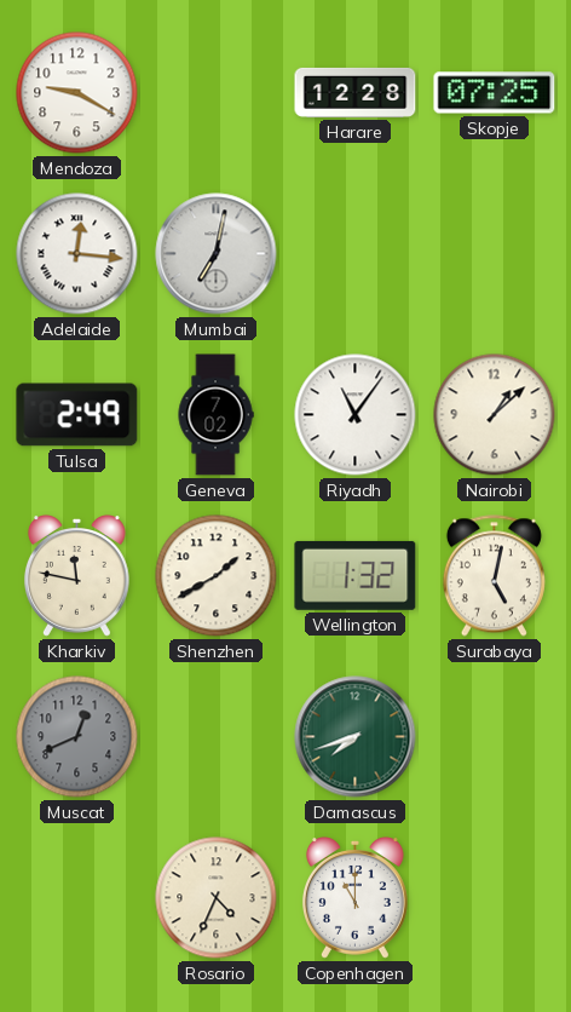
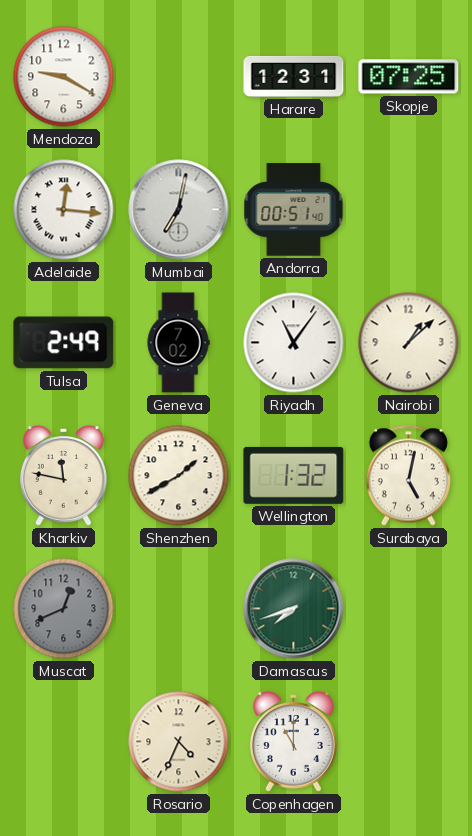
Harare: 12:28 -> 12:31
Andorra: none -> 00:51
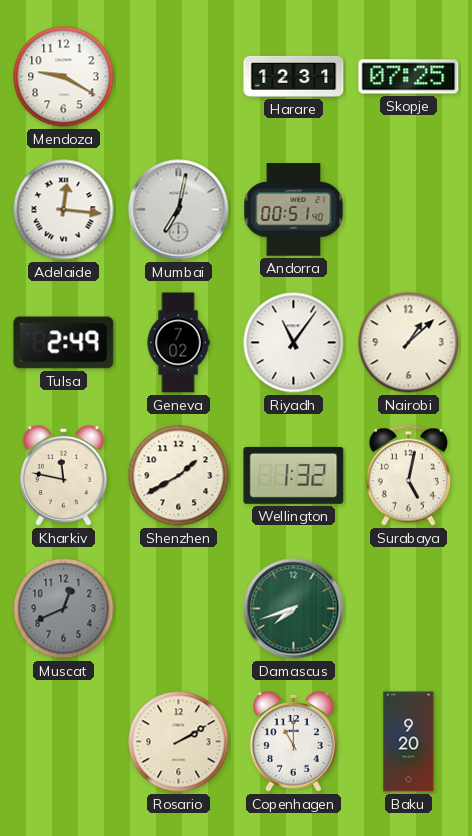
Rosario: 4:34 -> 2:10
Baku: none -> 9:20
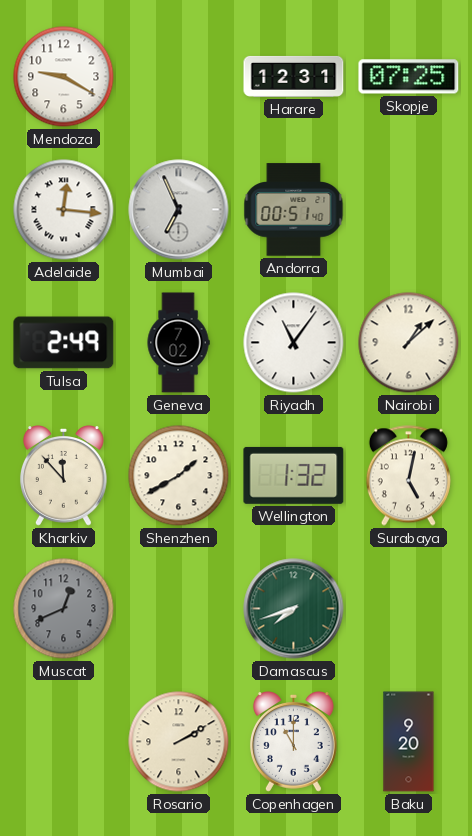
Mumbai: 7:02 -> 6:56
Kharkiv: 11:47 -> 11:53
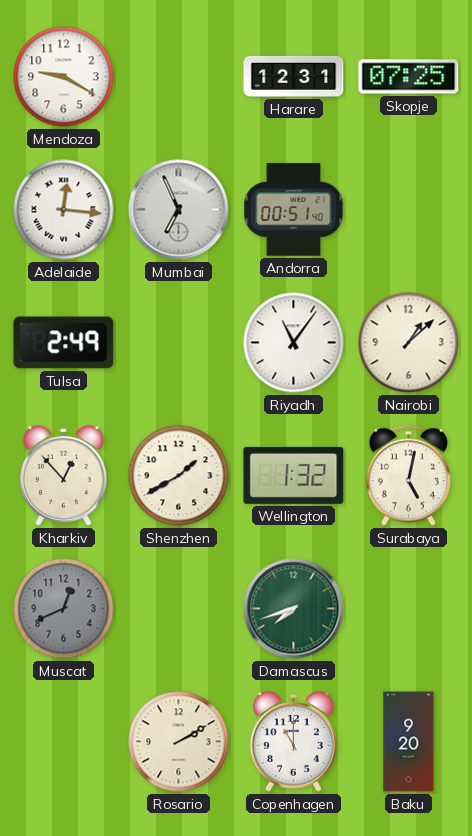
Geneva: 7:02 -> none
Kharkiv: 11:53 -> 12:53
